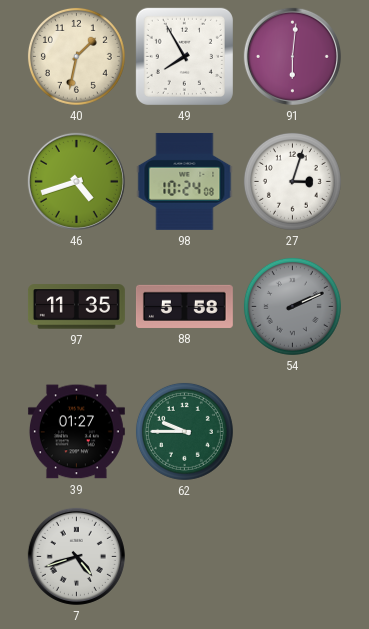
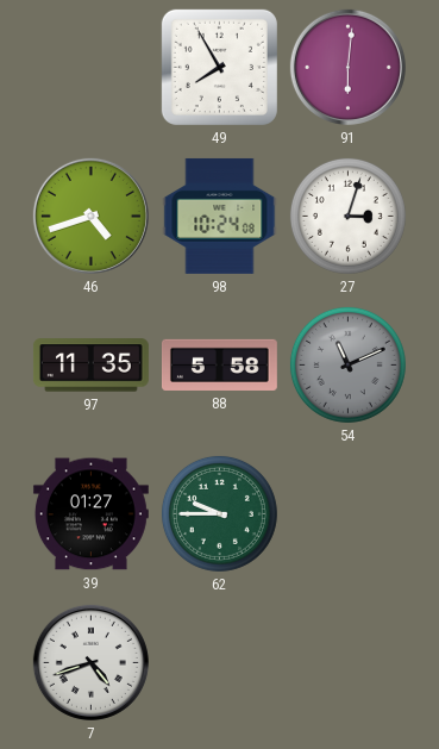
40: 1:32 -> none
54: 2:11 -> 11:11
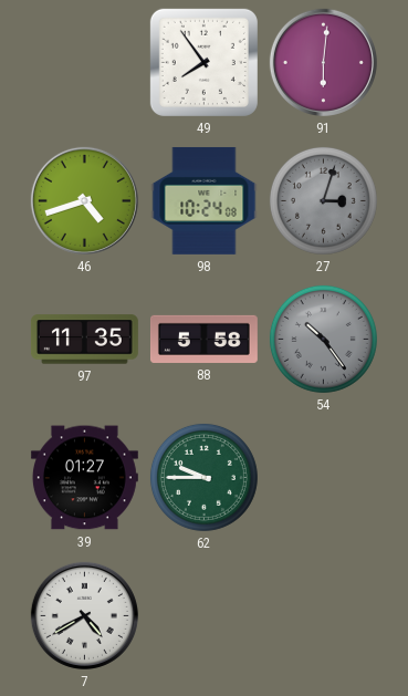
49: 7:55 -> 7:54
27 dial: white -> grey
54: 11:11 -> 10:24
7: 4:42 -> 4:40
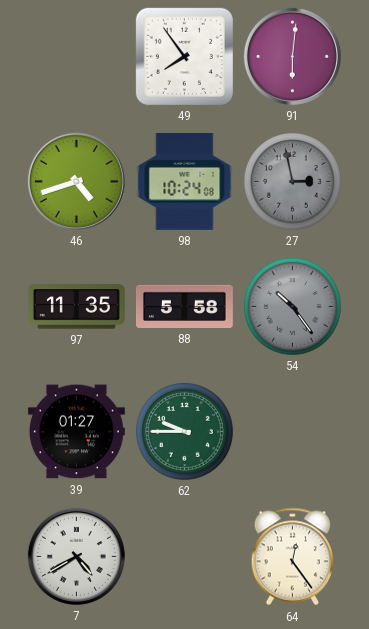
27: 3:03 -> 2:58
64: none -> 12:24
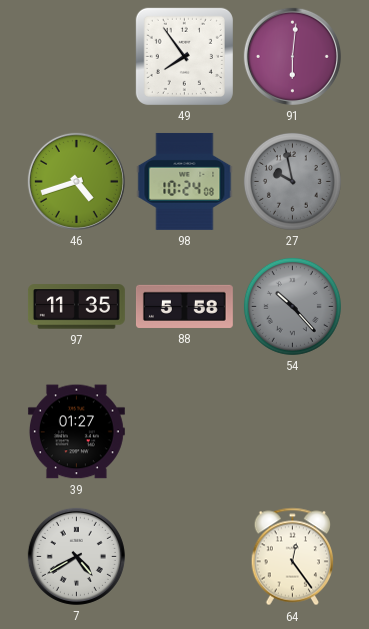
27: 2:58 -> 9:58
54: 10:24 -> 10:23
62: 9:45 -> none
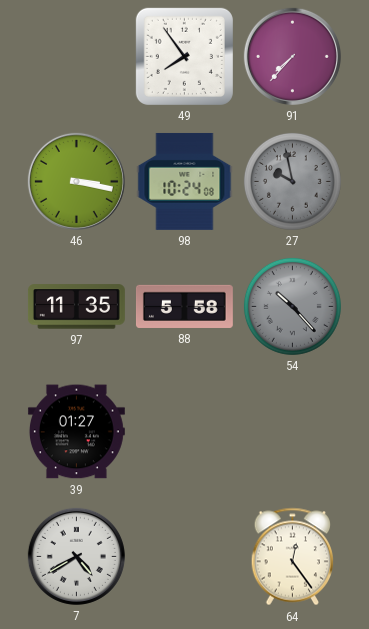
91: 6:01 -> 7:37
46: 4:42 -> 3:17
